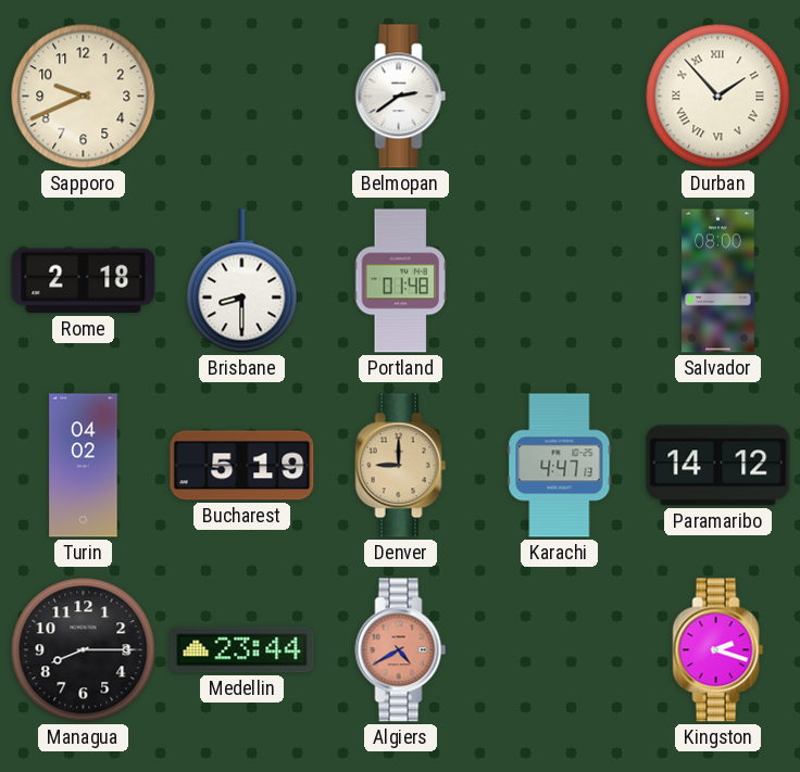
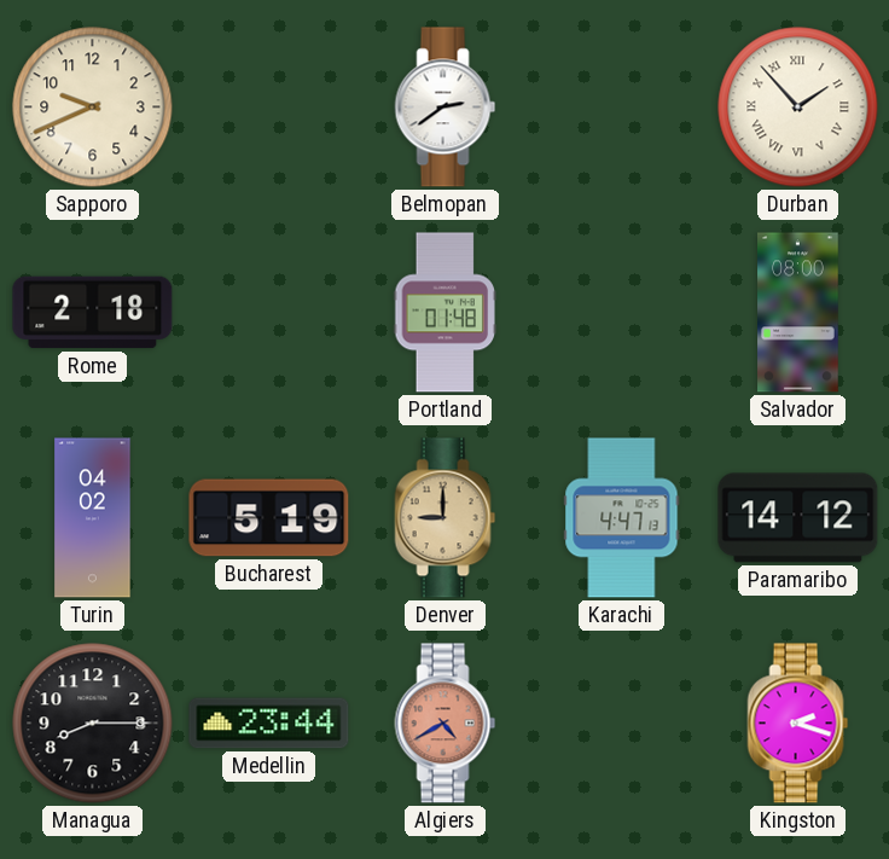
Brisbane: 8:30 -> none
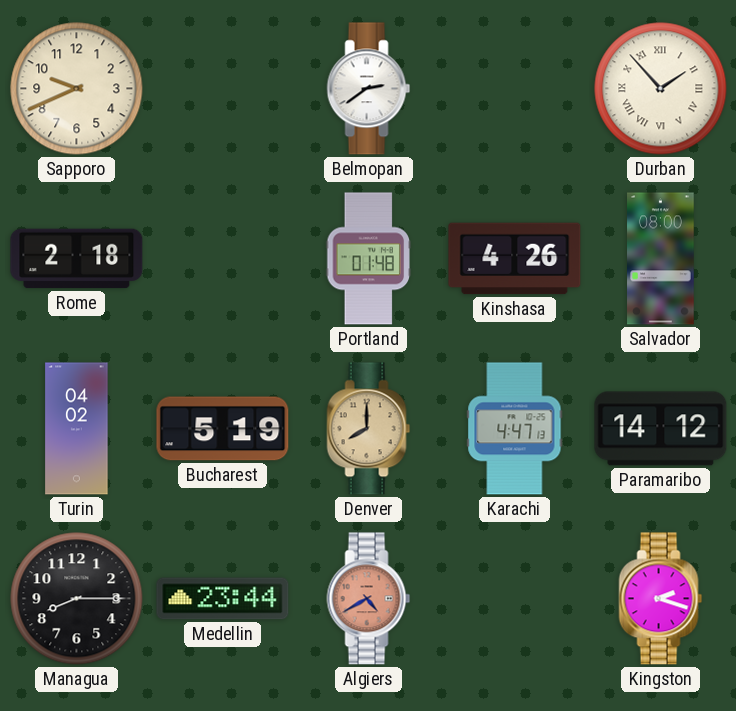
Kinshasa: none -> 4:26
Denver: 9:00 -> 8:00
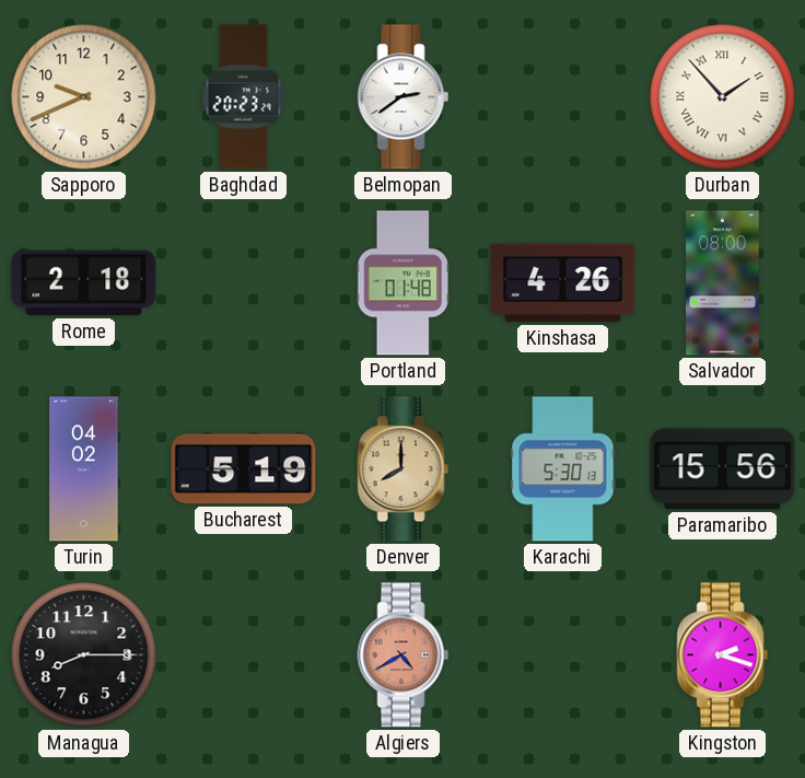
Baghdad: none -> 20:23
Karachi: 4:47 -> 5:30
Paramaribo: 14:12 -> 15:56
Medellin: 23:44 -> none
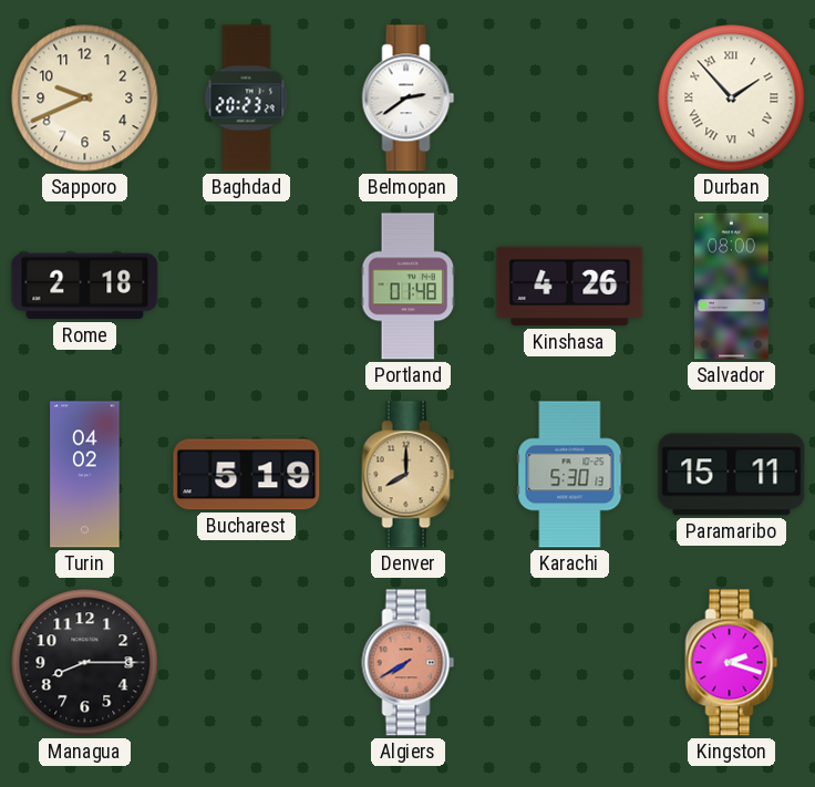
Paramaribo: 15:56 -> 15:11
Algiers: 4:40 -> 7:40
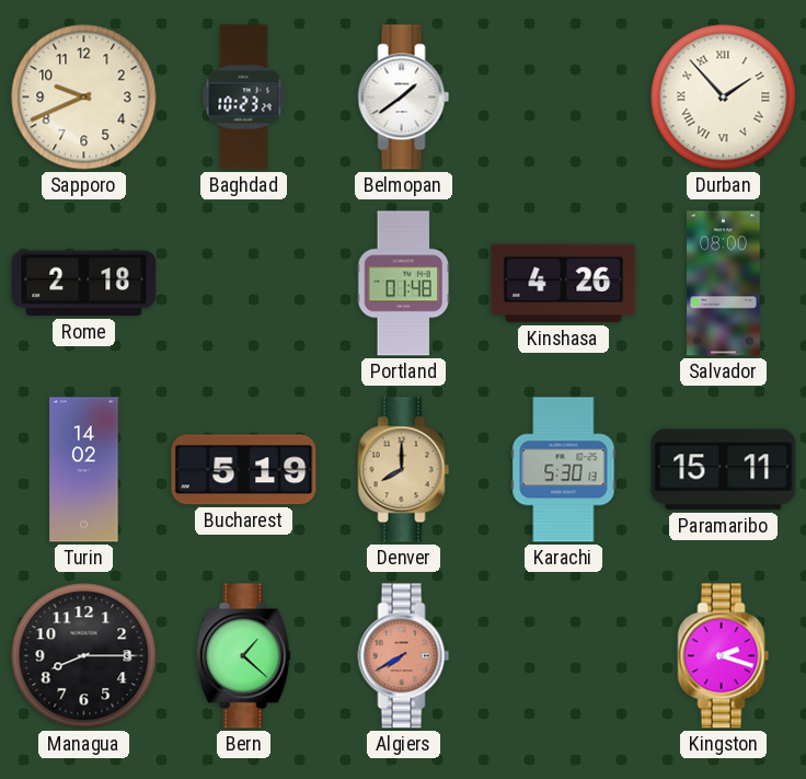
Baghdad: 20:23 -> 10:23
Belmopan: 2:39 -> 1:39
Turin: 04:02 -> 14:02
Bern: none -> 1:22
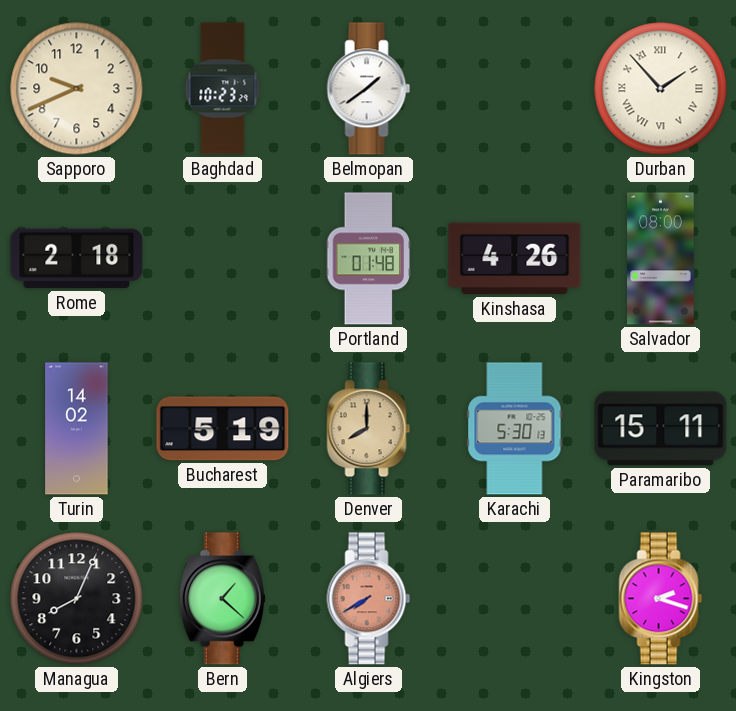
Managua: 8:15 -> 8:04
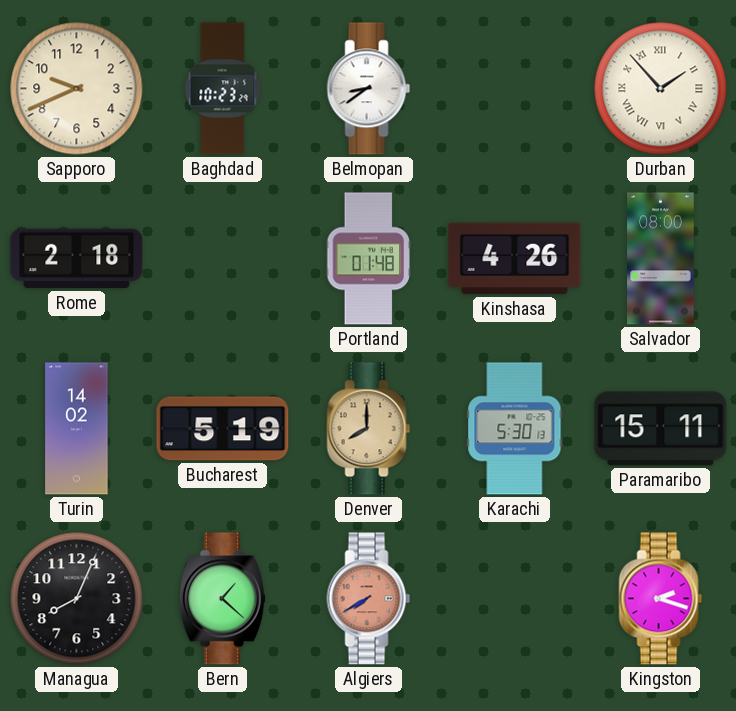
Belmopan: 1:39 -> 8:39
